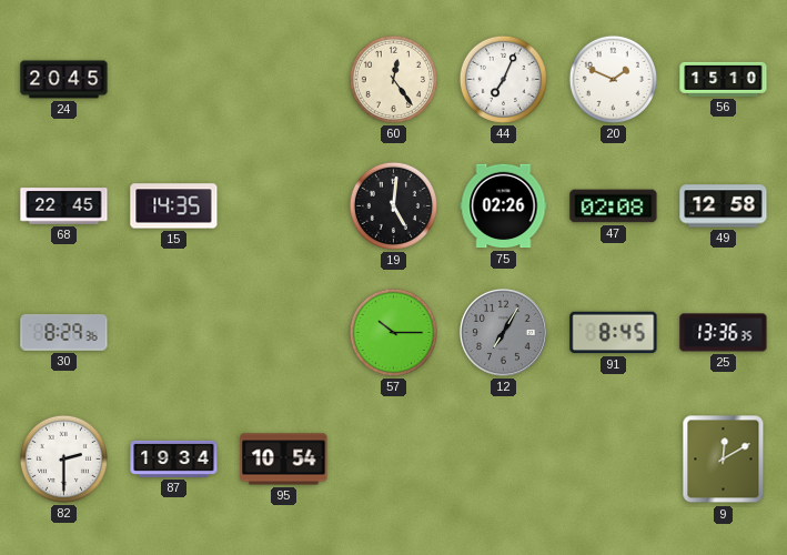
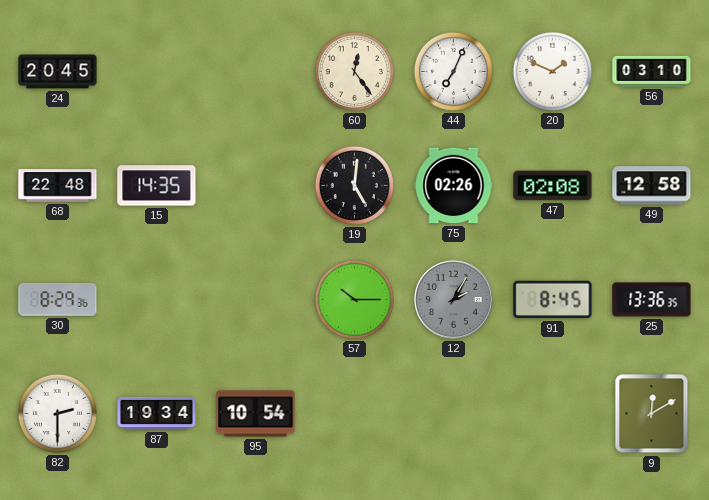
56: 15:10 -> 03:10
68: 22:45 -> 22:48
12: 7:05 -> 2:05
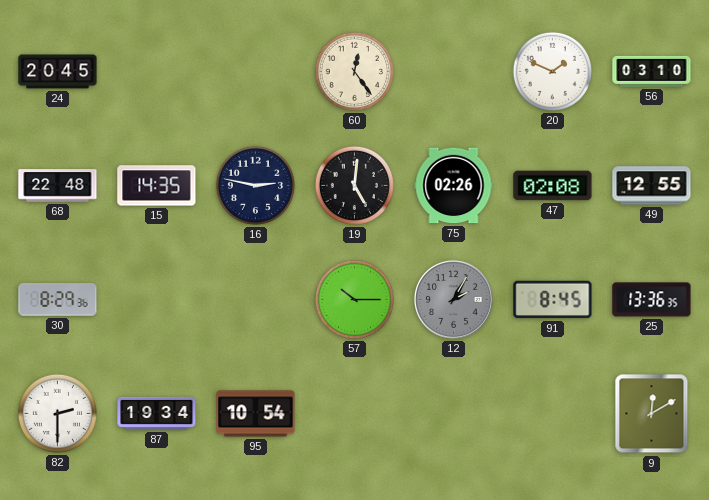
44: 7:04 -> none
16: none -> 2:47
49: 12:58 -> 12:55
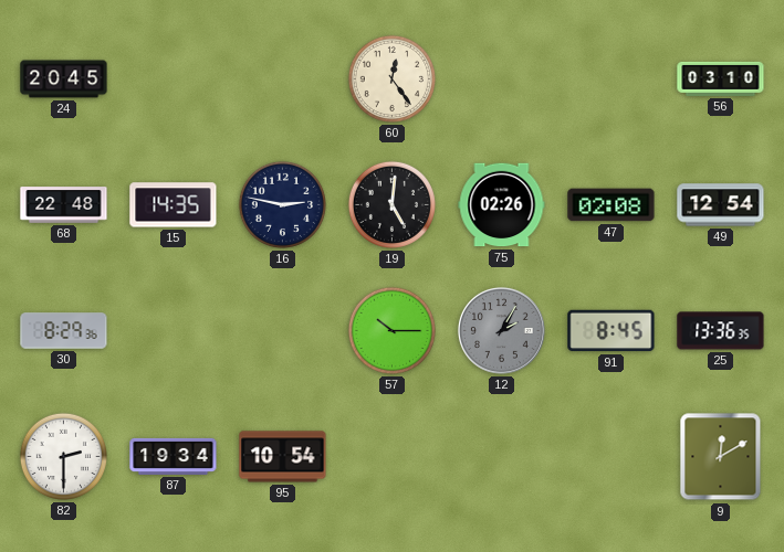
20: 1:49 -> none
49: 12:55 -> 12:54
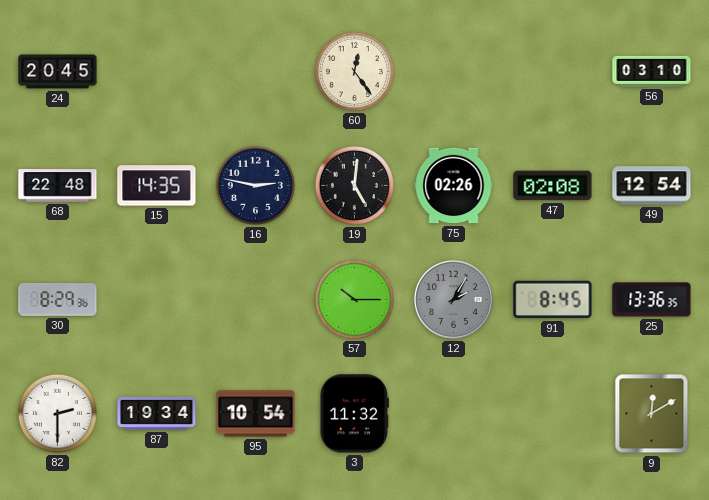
3: none -> 11:32
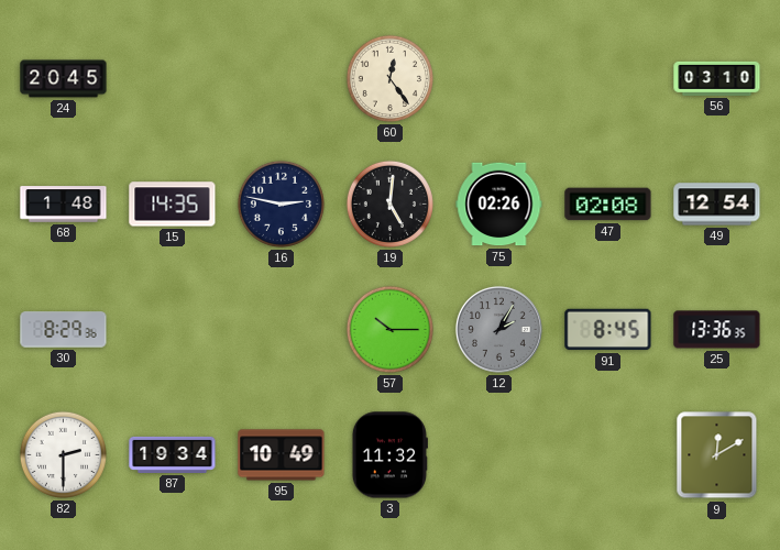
68: 22:48 -> 1:48
95: 10:54 -> 10:49
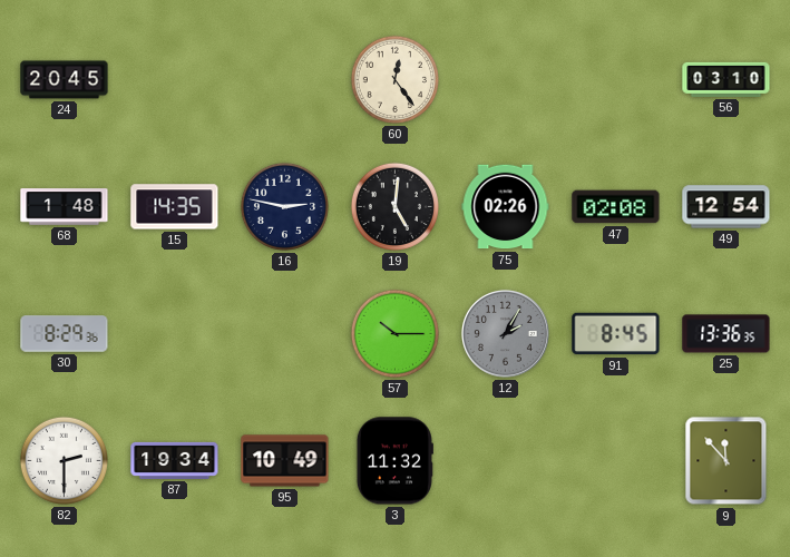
9: 12:10 -> 11:53
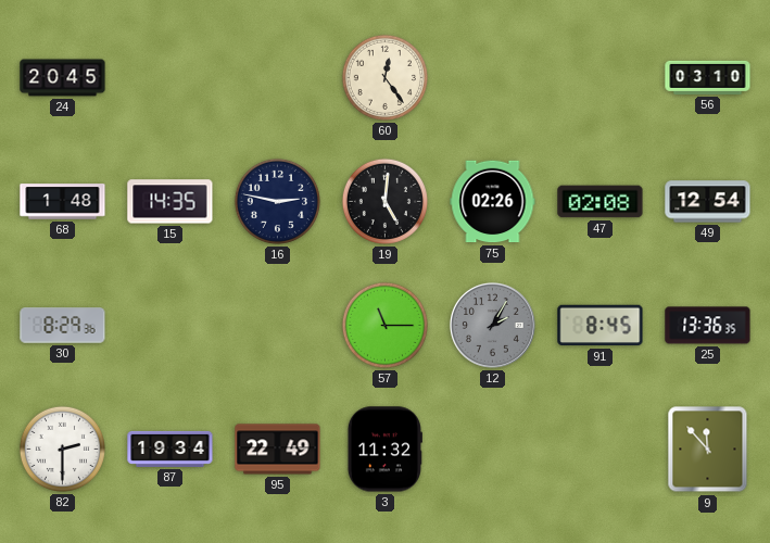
57: 10:15 -> 11:15
95: 10:49 -> 22:49
